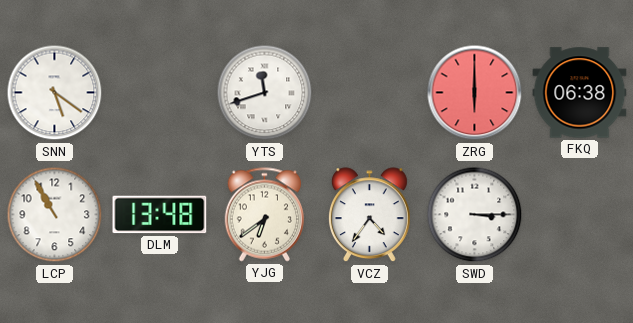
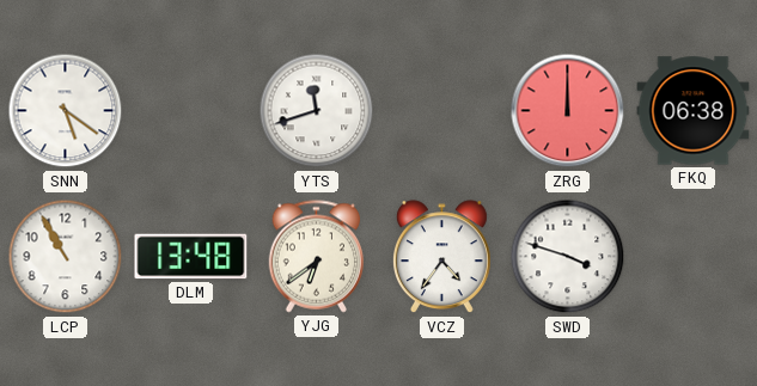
ZRG: 6:00 -> 12:00
SWD: 3:15 -> 3:48
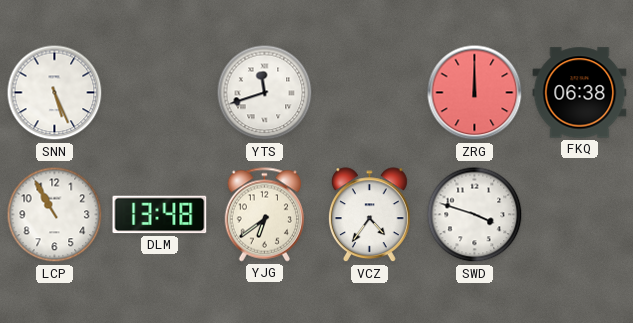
SNN: 5:21 -> 5:26
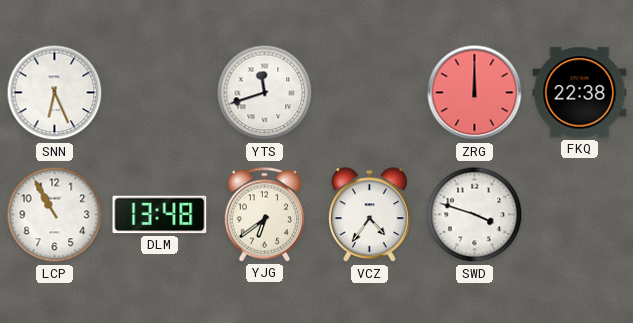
SNN: 5:26 -> 6:26
FKQ: 06:38 -> 22:38
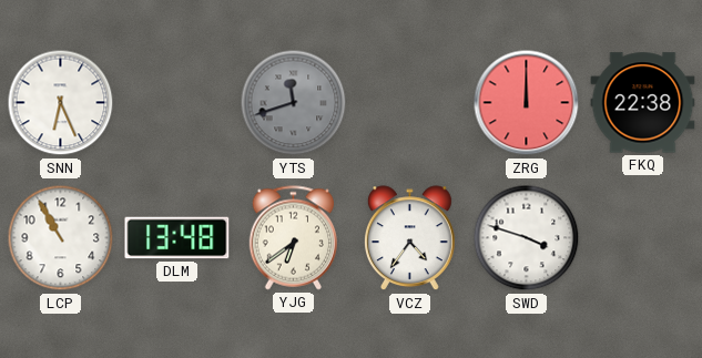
YTS dial: white -> grey
